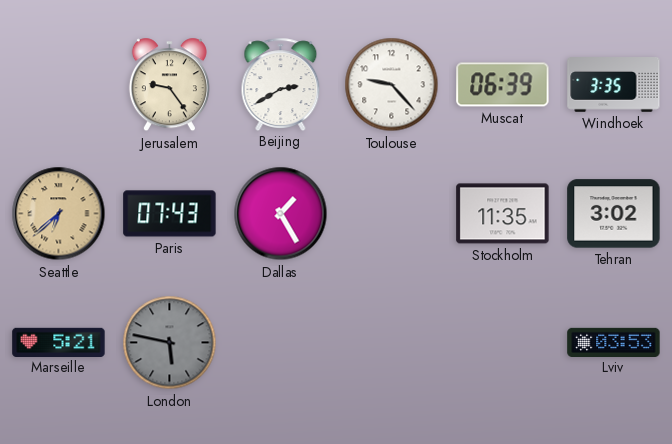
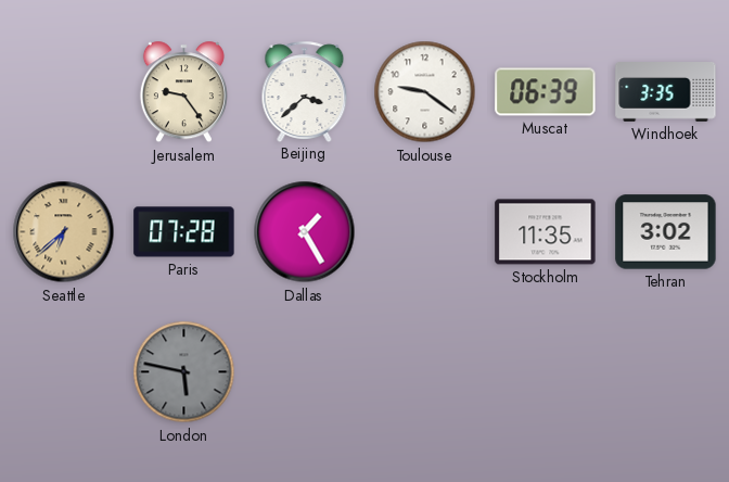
Beijing: 2:40 -> 3:38
Toulouse: 9:23 -> 9:21
Paris: 07:43 -> 07:28
Marseille: 5:21 -> none
Lviv: 03:53 -> none
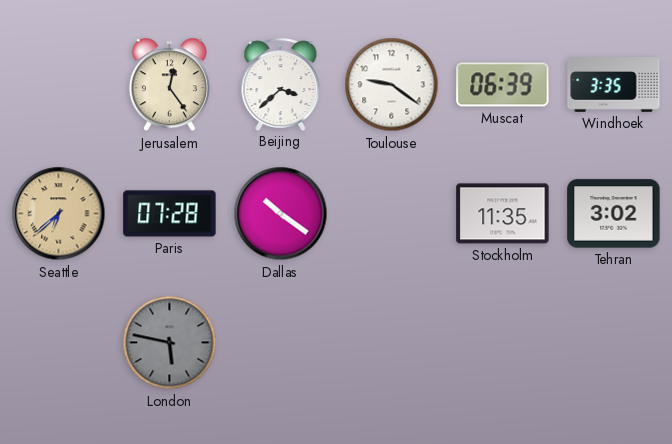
Jerusalem: 9:24 -> 12:24
Dallas: 1:25 -> 10:21
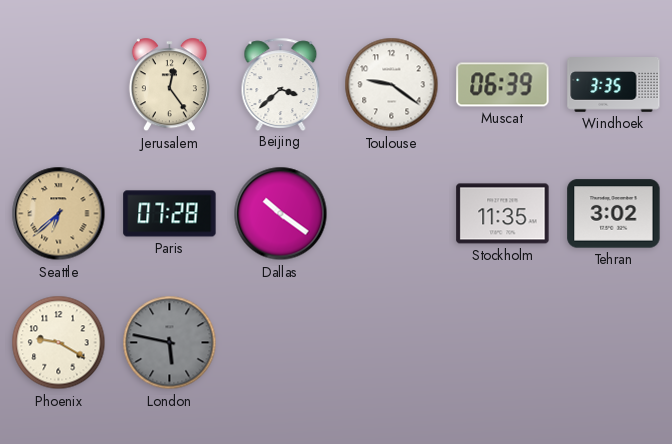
Phoenix: none -> 9:20
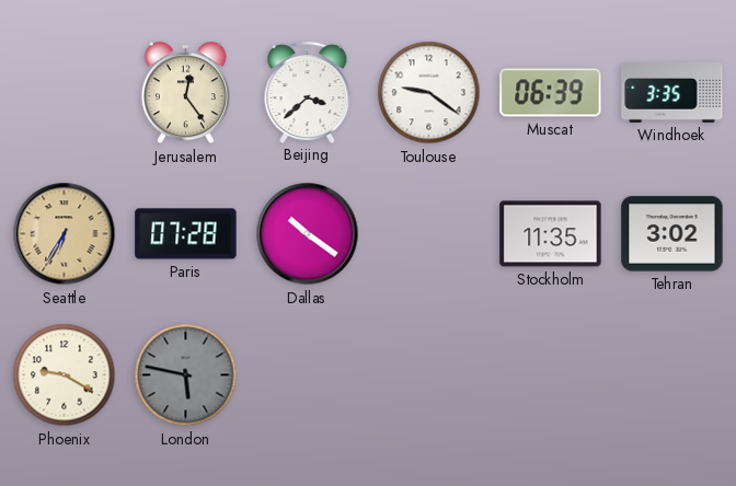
Seattle: 6:38 -> 6:35
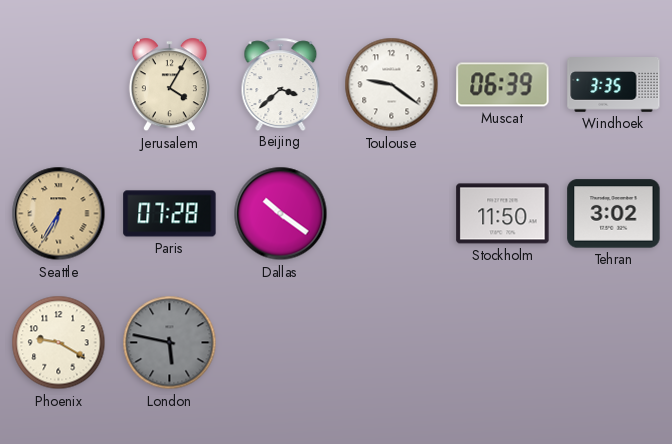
Jerusalem: 12:24 -> 4:05
Stockholm: 11:35 -> 11:50
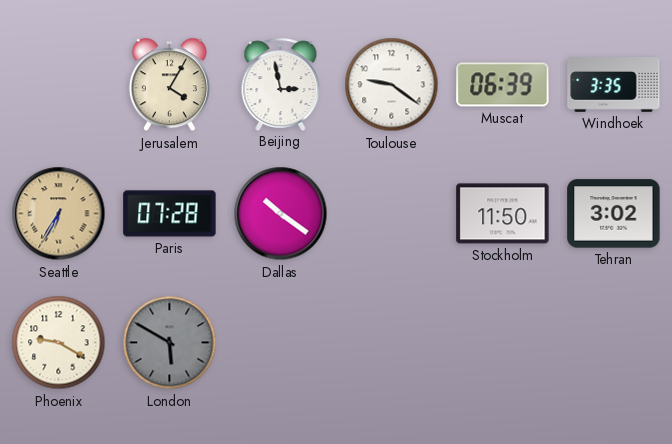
Beijing: 3:38 -> 2:58
London: 5:47 -> 5:50
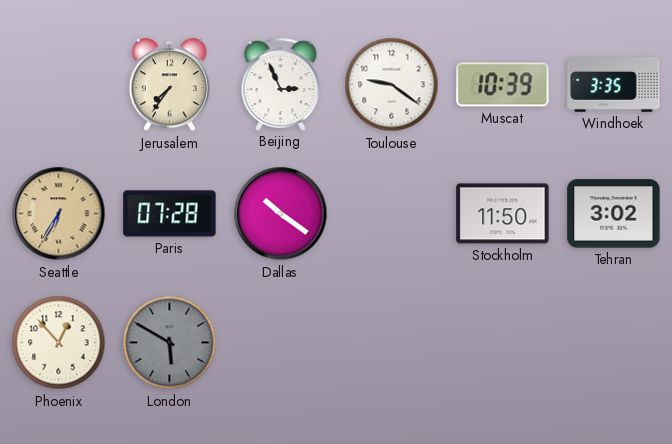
Jerusalem: 4:05 -> 7:36
Beijing: 2:58 -> 2:56
Muscat: 06:39 -> 10:39
Phoenix: 9:20 -> 12:53
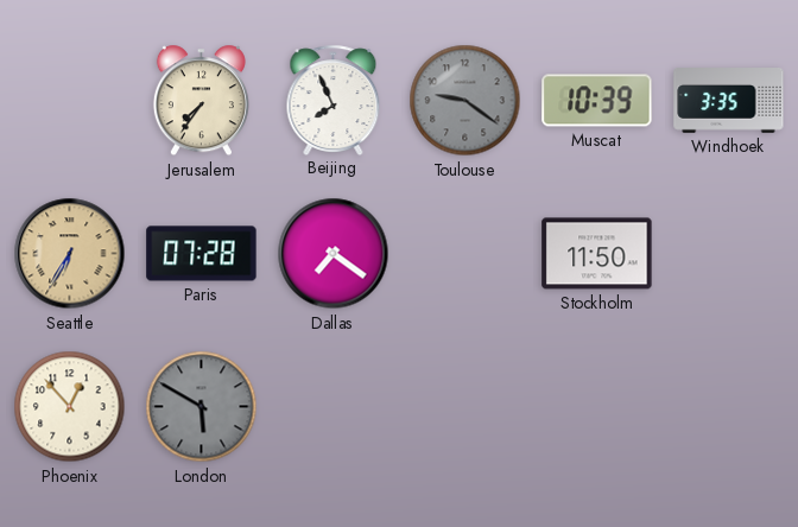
Beijing: 2:56 -> 7:56
Toulouse dial: white -> grey
Dallas: 10:21 -> 7:21
Tehran: 3:02 -> none
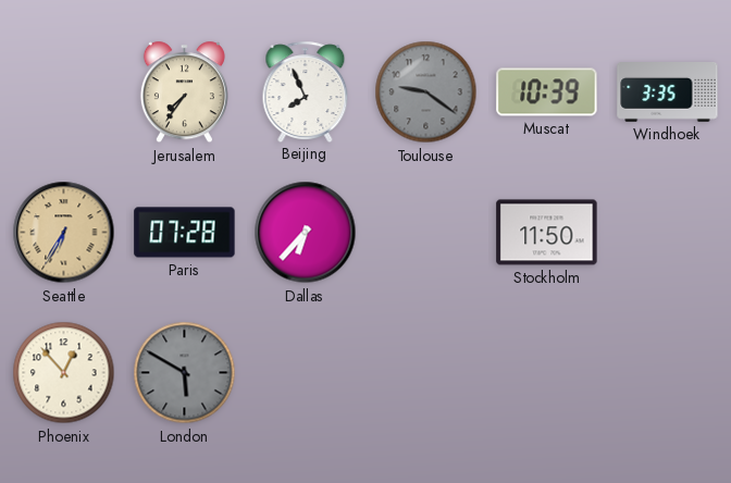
Dallas: 7:21 -> 6:37
